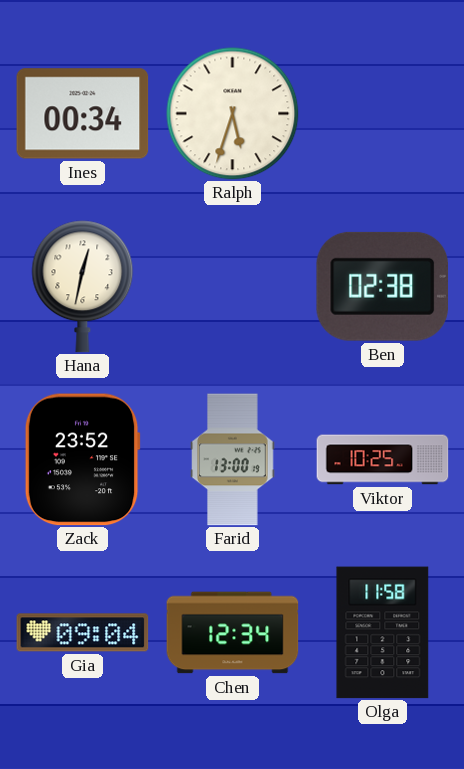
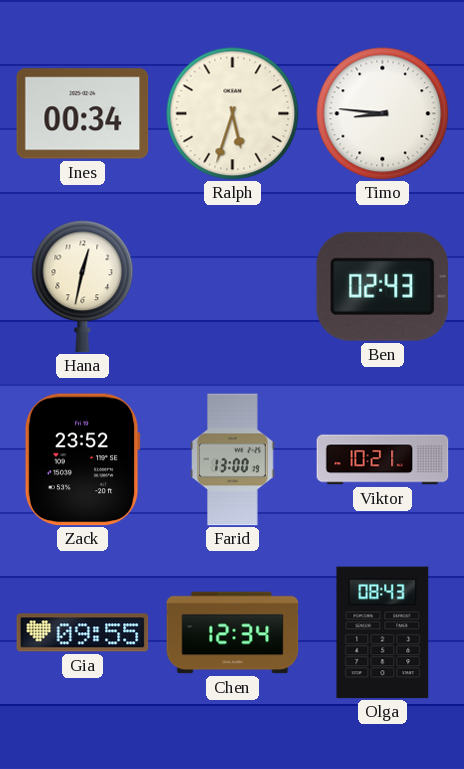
Timo: none -> 8:46
Ben: 02:38 -> 02:43
Viktor: 10:25 -> 10:21
Gia: 09:04 -> 09:55
Olga: 11:58 -> 08:43
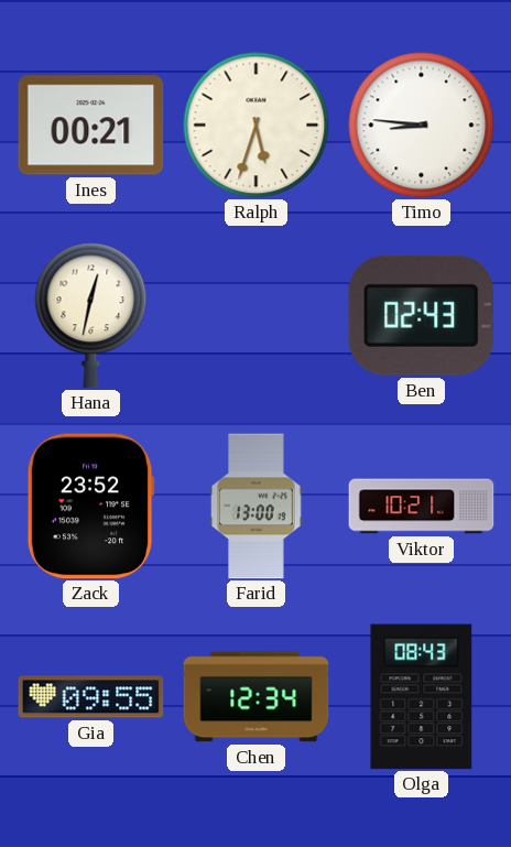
Ines: 00:34 -> 00:21
